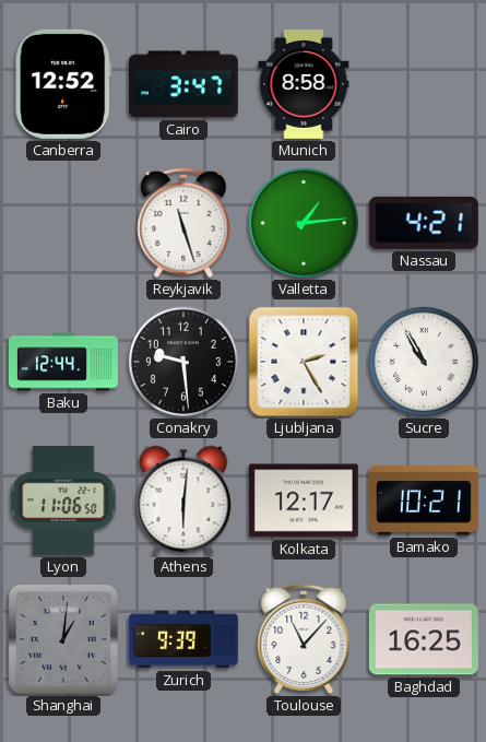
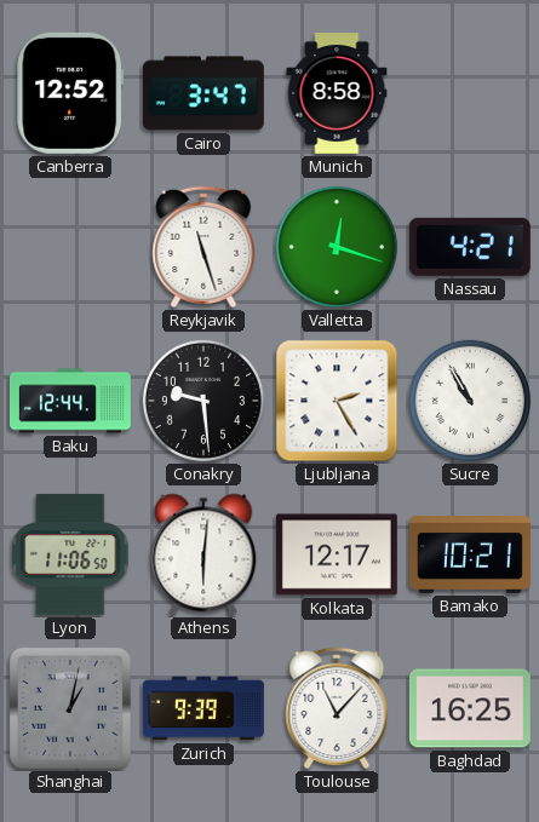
Valletta: 1:14 -> 12:18
Shanghai: 1:01 -> 1:02
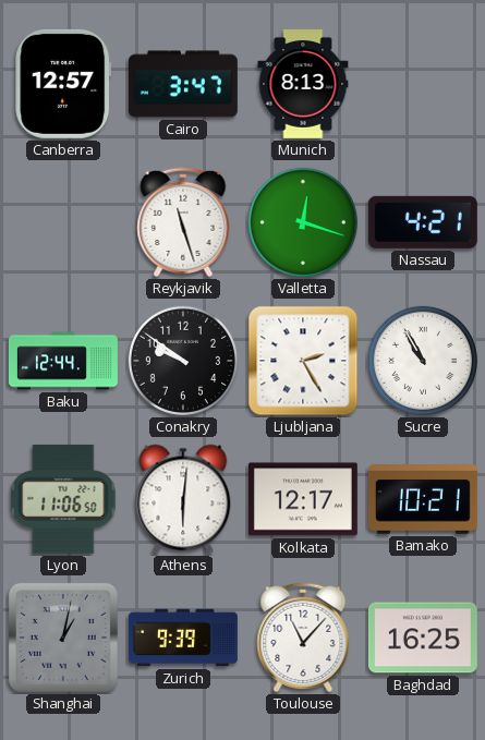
Canberra: 12:52 -> 12:57
Munich: 8:58 -> 8:13
Conakry: 9:29 -> 9:51
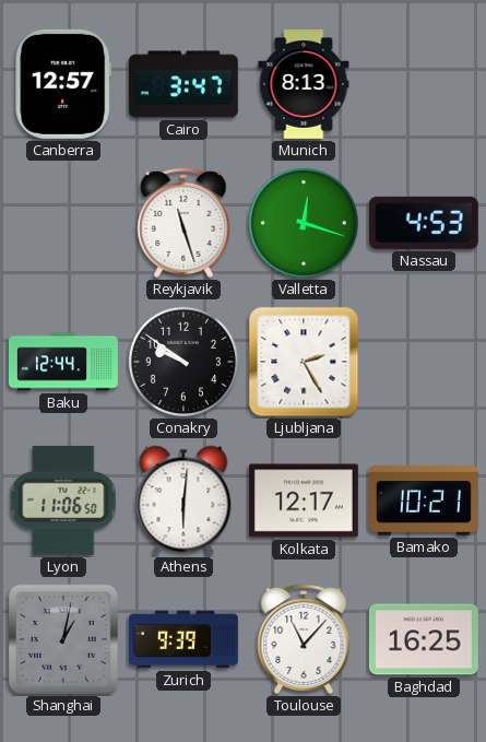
Nassau: 4:21 -> 4:53
Sucre: 10:55 -> none
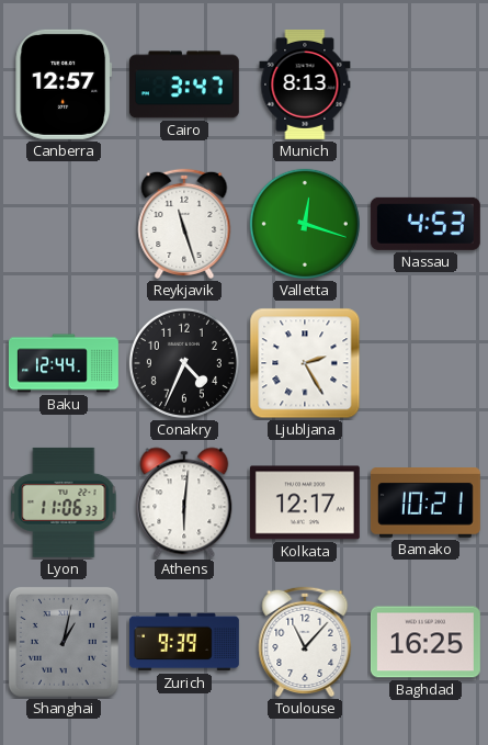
Conakry: 9:51 -> 4:34
Lyon: 11:06:50 -> 11:06:33
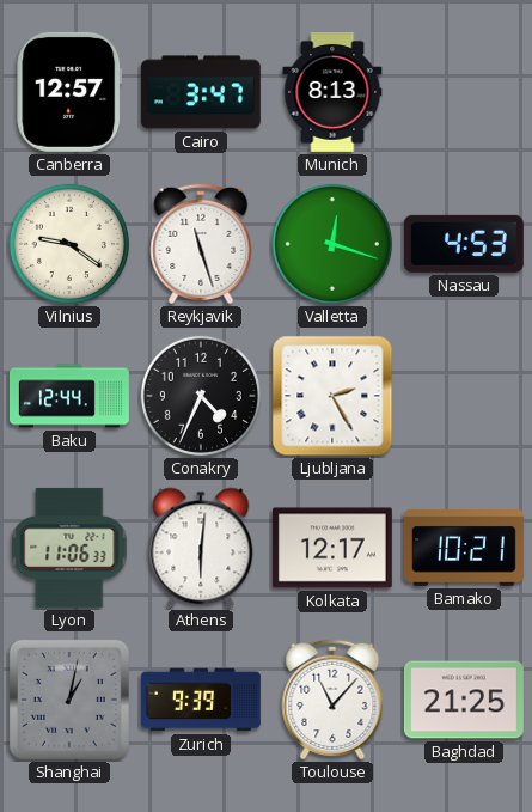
Vilnius: none -> 9:21
Baghdad: 16:25 -> 21:25
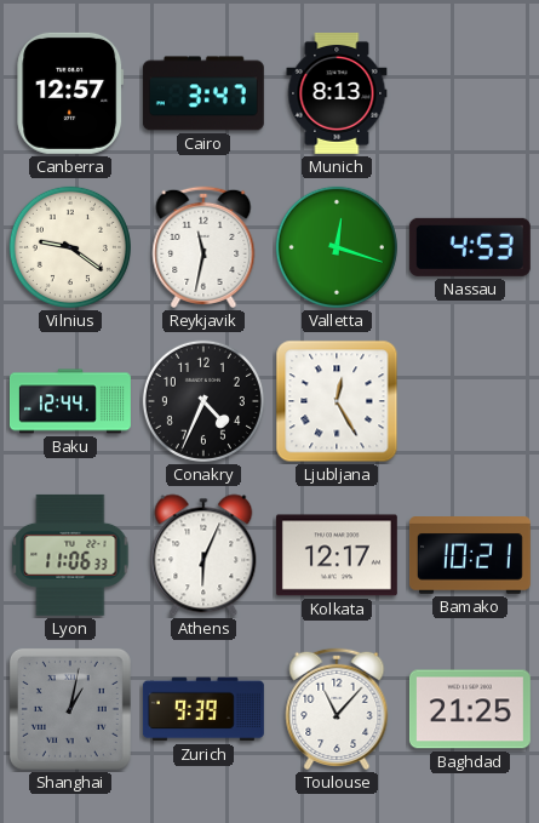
Reykjavik: 11:27 -> 11:32
Ljubljana: 2:25 -> 12:25
Athens: 6:01 -> 6:04
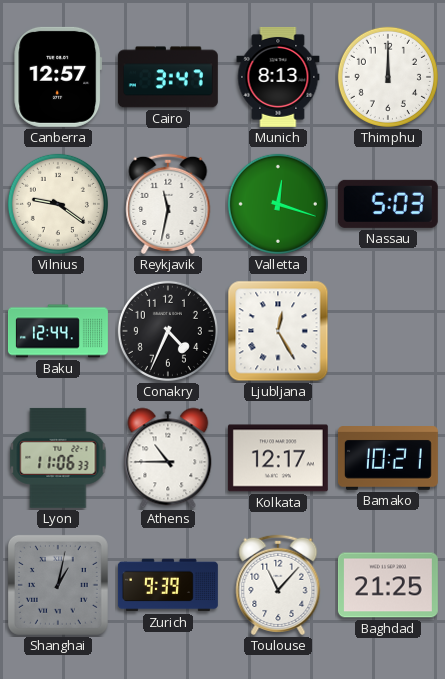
Thimphu: none -> 12:00
Nassau: 4:53 -> 5:03
Athens: 6:04 -> 10:45
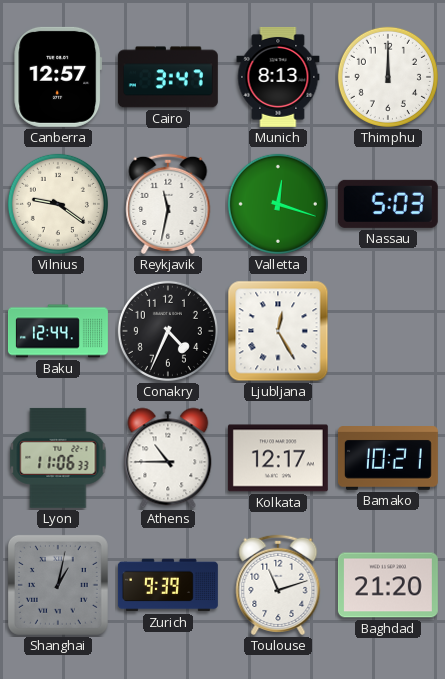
Toulouse: 11:07 -> 11:12
Baghdad: 21:25 -> 21:20
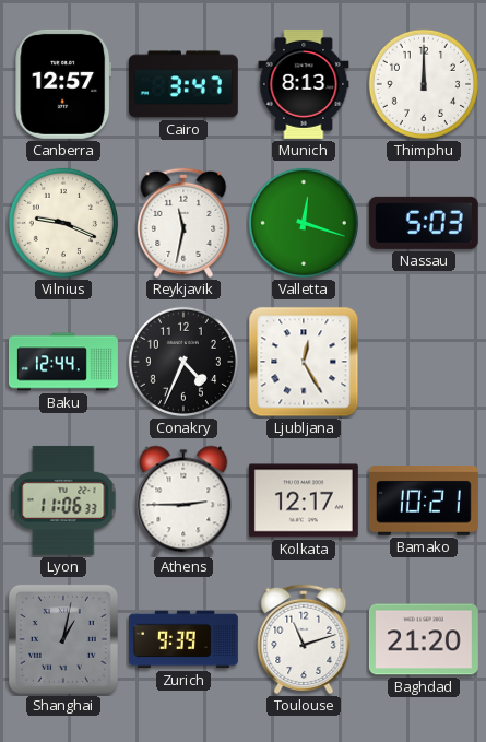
Vilnius: 9:21 -> 9:19
Athens: 10:45 -> 2:45
